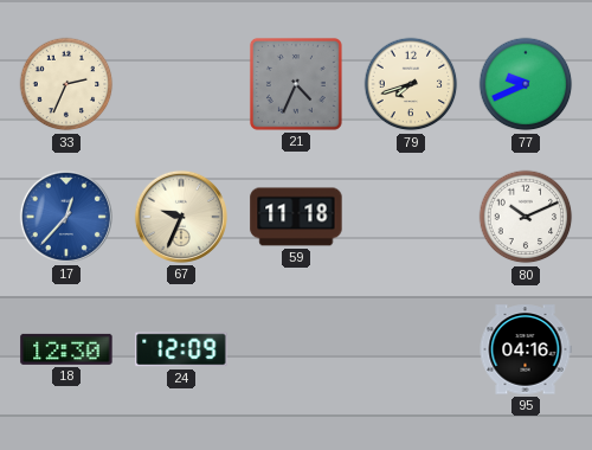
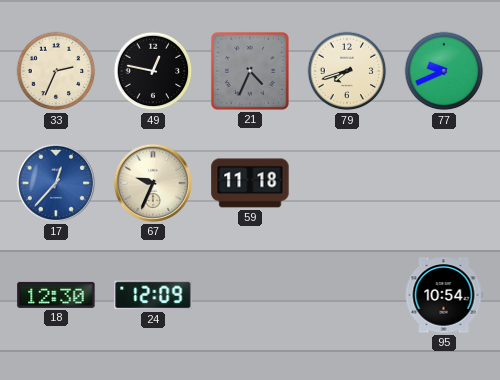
49: none -> 12:47
80: 10:11 -> none
95: 04:16 -> 10:54
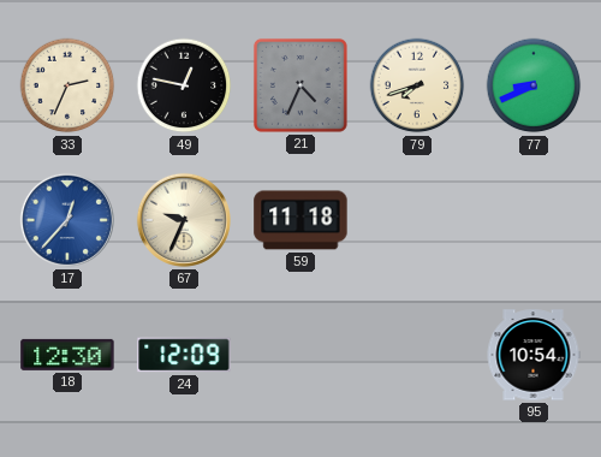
77: 9:41 -> 8:41
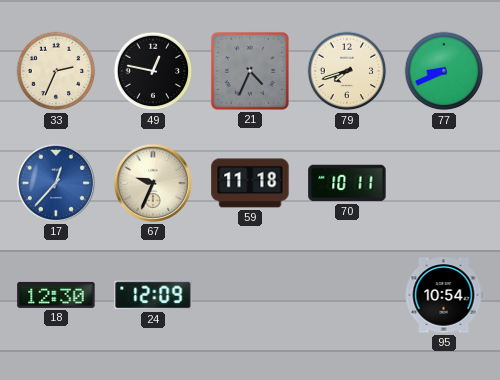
70: none -> 10:11
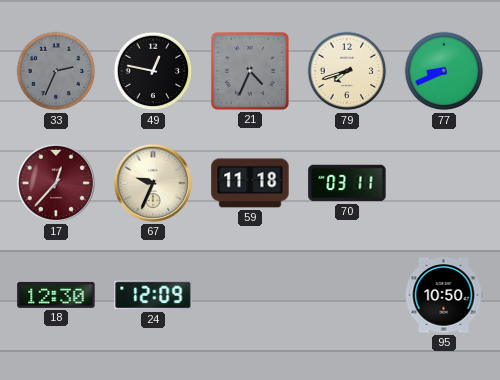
33 dial: cream -> grey
17 dial: blue -> burgundy
70: 10:11 -> 03:11
95: 10:54 -> 10:50
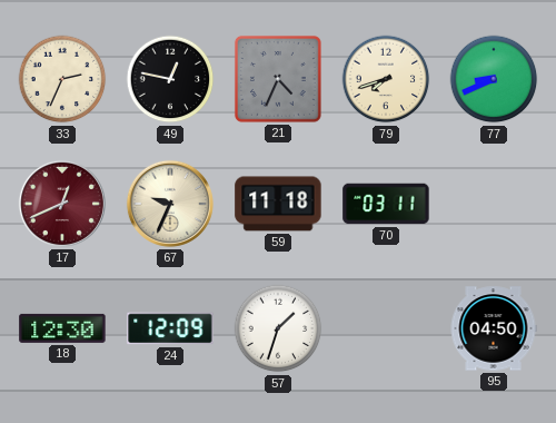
33 dial: grey -> cream
17: 12:37 -> 12:41
57: none -> 1:33
95: 10:50 -> 04:50
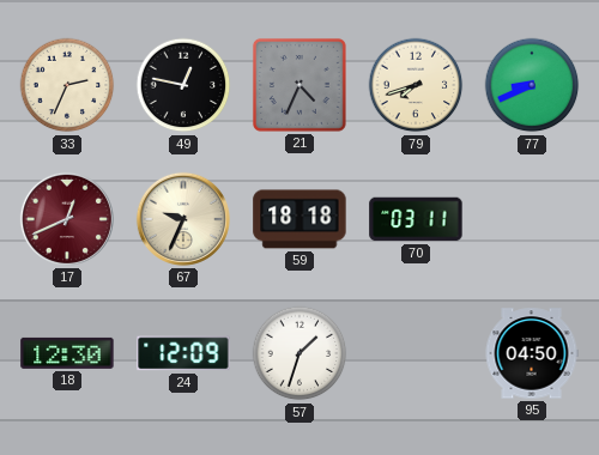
59: 11:18 -> 18:18
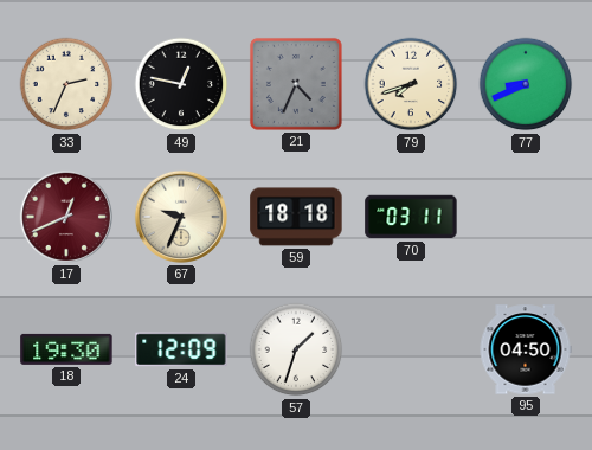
18: 12:30 -> 19:30
